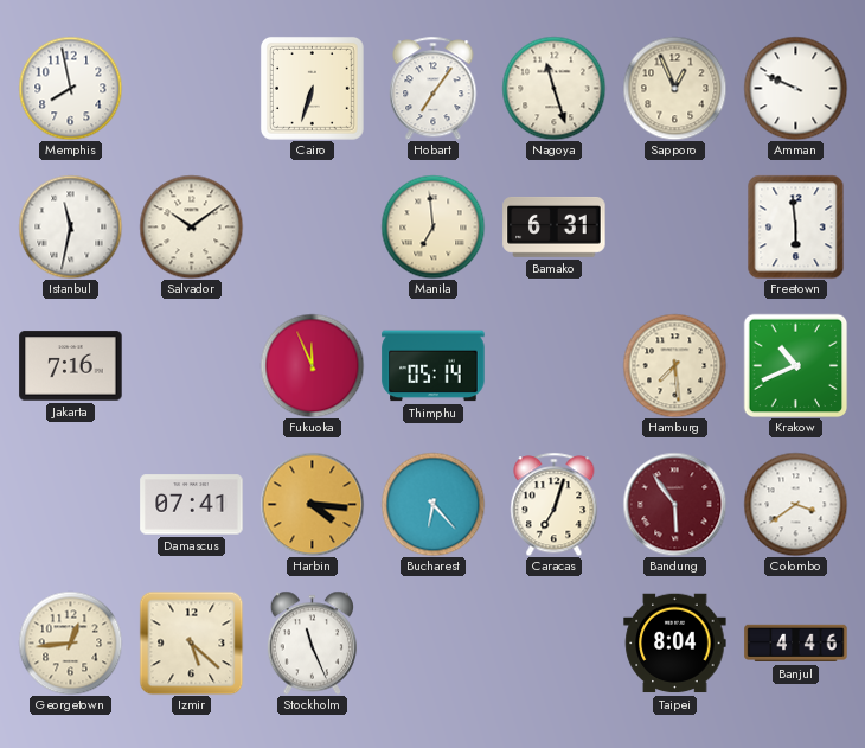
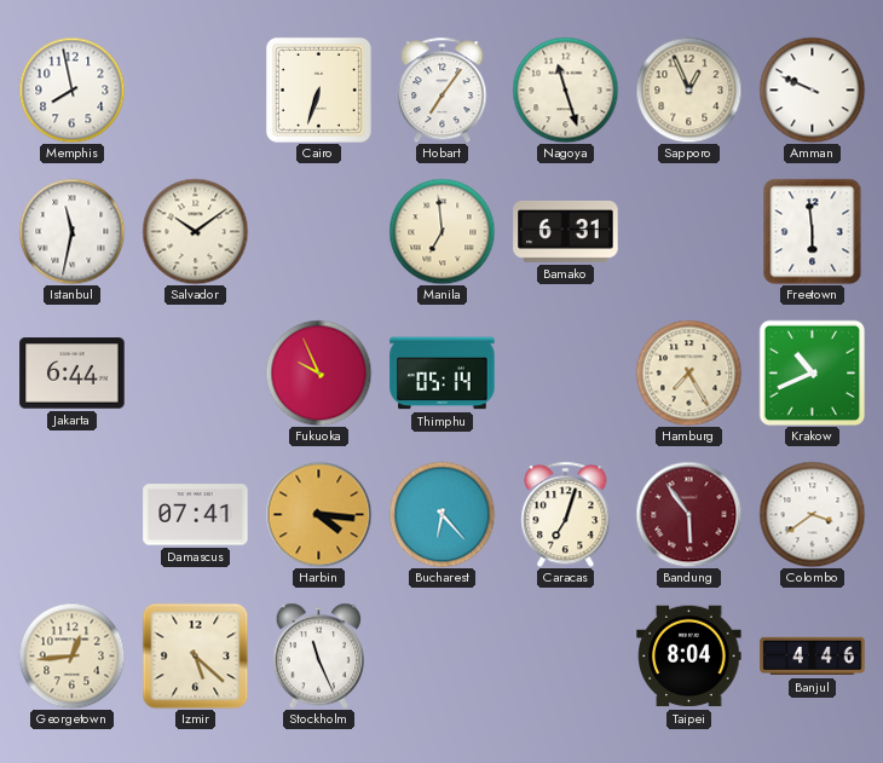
Jakarta: 7:16 -> 6:44
Fukuoka: 11:56 -> 9:56
Hamburg: 7:29 -> 7:25
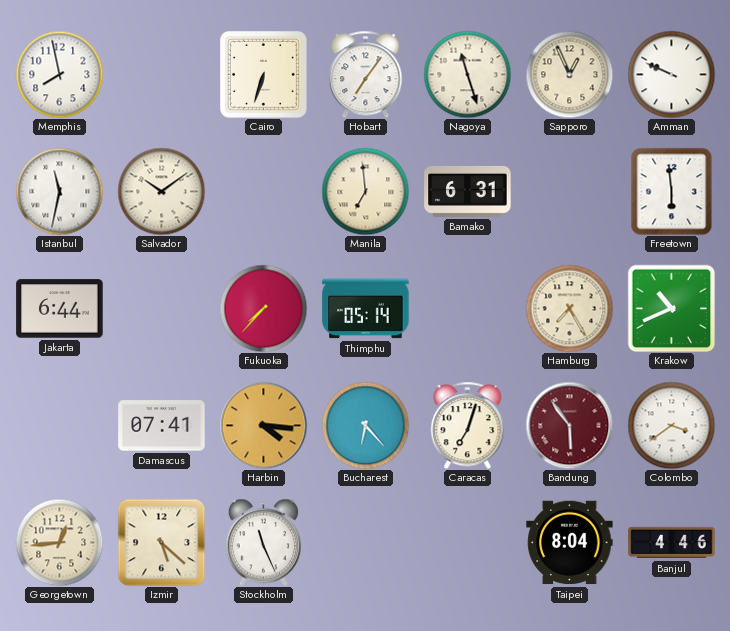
Fukuoka: 9:56 -> 7:37
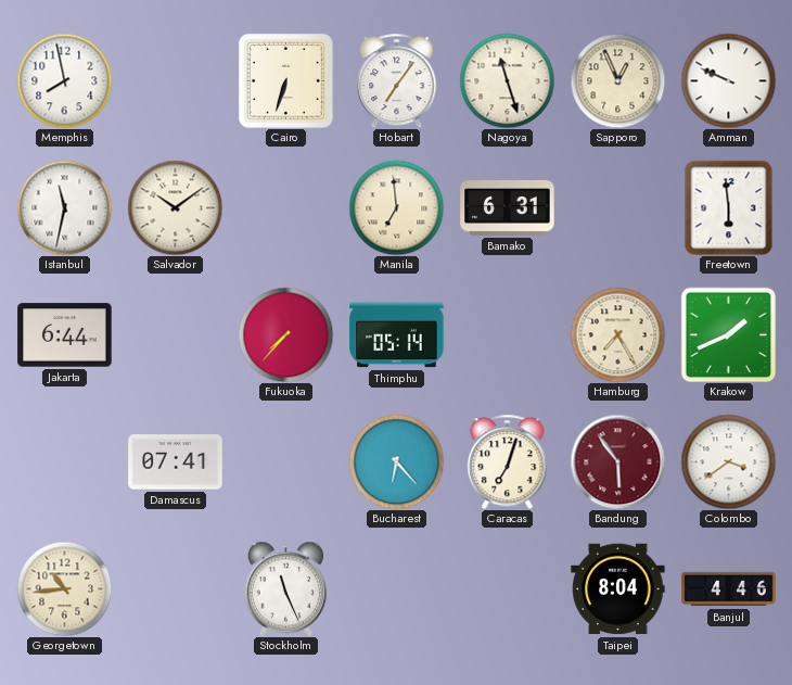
Krakow: 10:41 -> 1:41
Harbin: 4:16 -> none
Georgetown: 12:44 -> 10:44
Izmir: 5:22 -> none
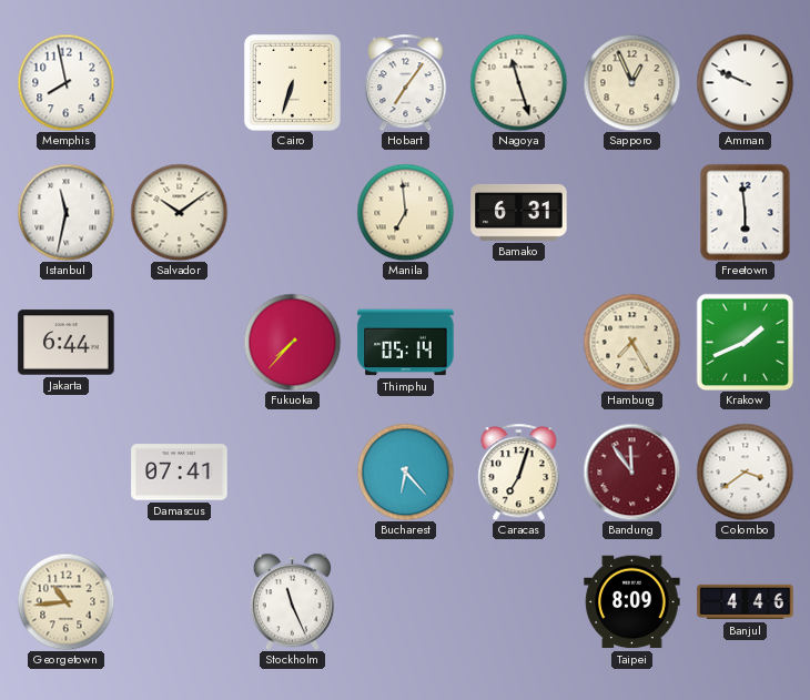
Bandung: 5:54 -> 11:54
Taipei: 8:04 -> 8:09
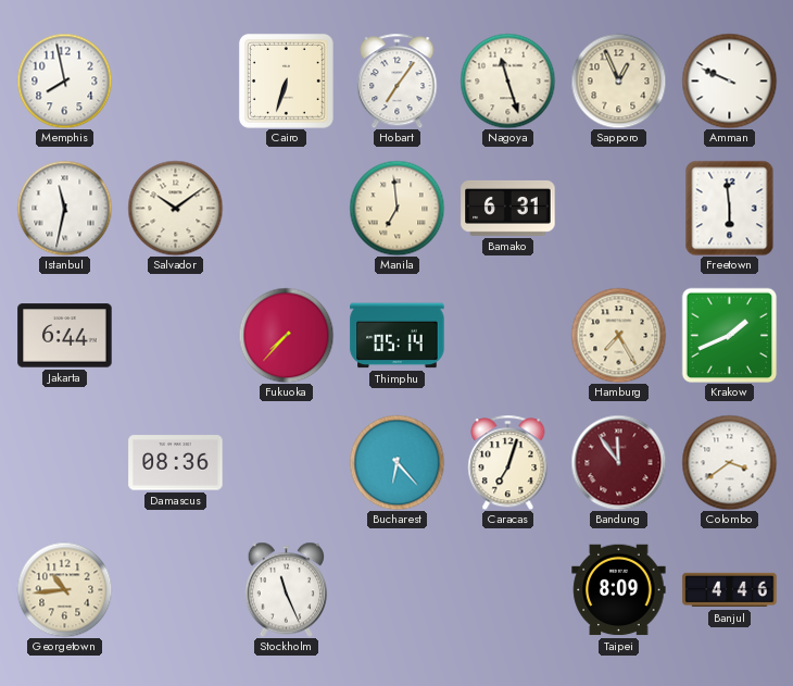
Damascus: 07:41 -> 08:36
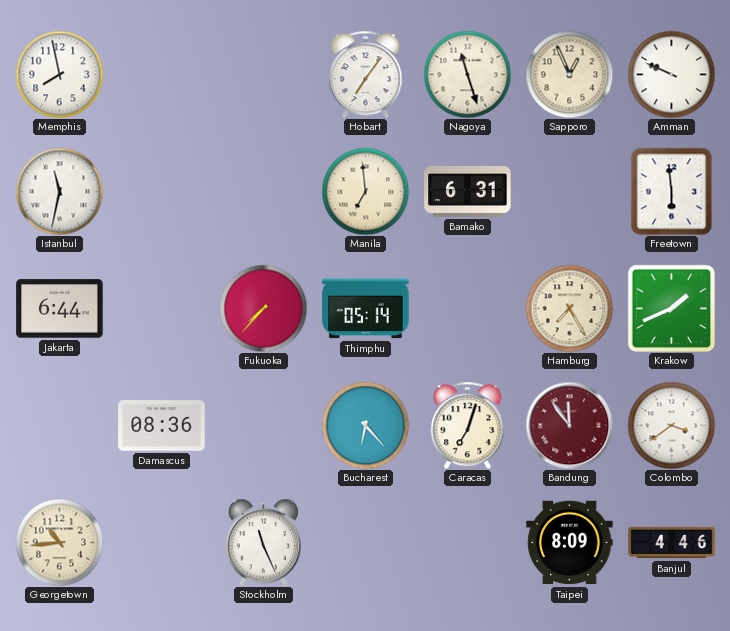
Cairo: 6:33 -> none
Salvador: 10:09 -> none
